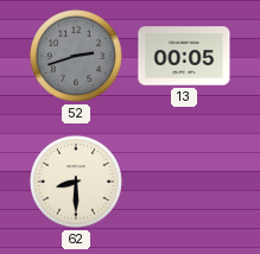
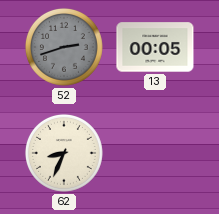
62: 8:30 -> 8:34
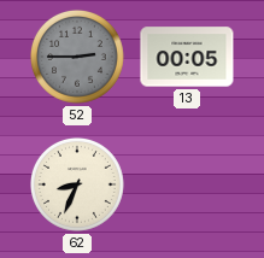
52: 2:42 -> 2:45
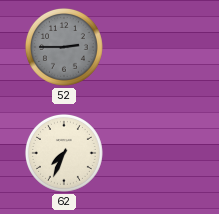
13: 00:05 -> none
62: 8:34 -> 7:34
